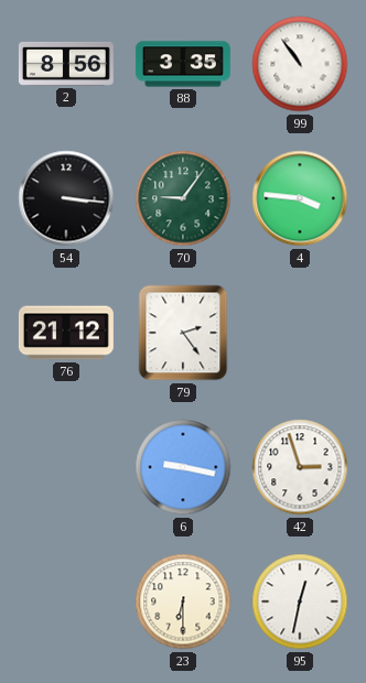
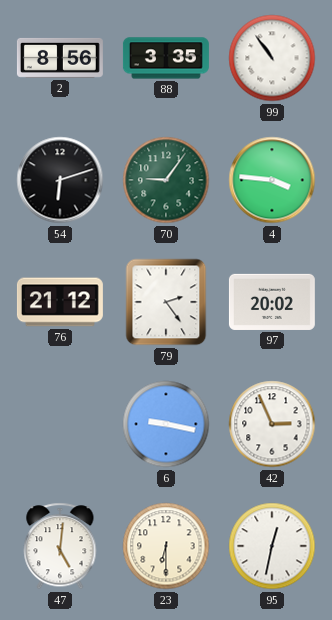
54: 3:16 -> 6:12
97: none -> 20:02
42: 2:57 -> 2:56
47: none -> 5:01
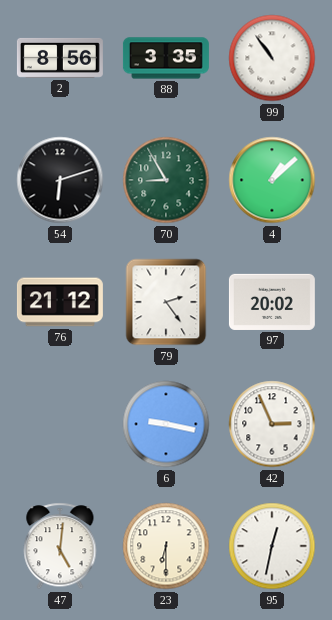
70: 9:06 -> 8:55
4: 3:46 -> 1:08
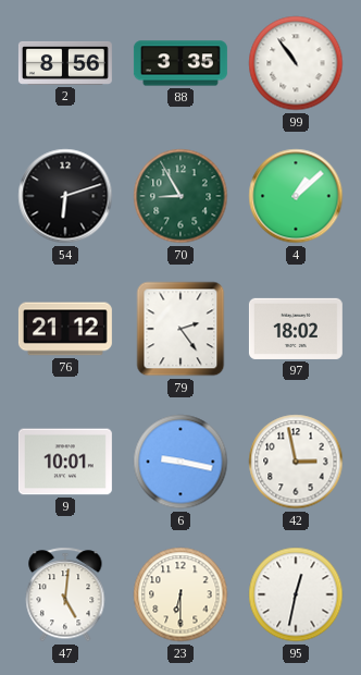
97: 20:02 -> 18:02
9: none -> 10:01
42: 2:56 -> 2:58
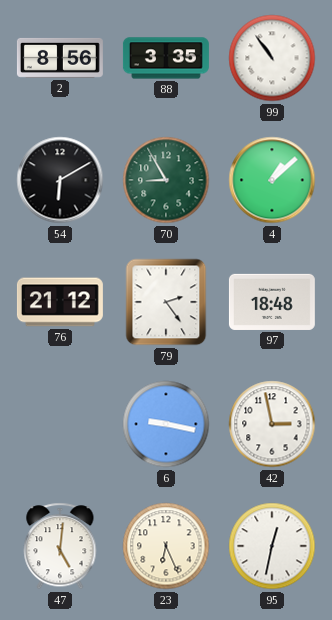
54: 6:12 -> 6:10
97: 18:02 -> 18:48
9: 10:01 -> none
23: 6:30 -> 6:26
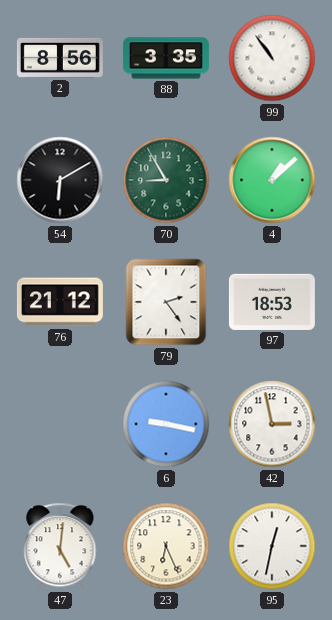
97: 18:48 -> 18:53
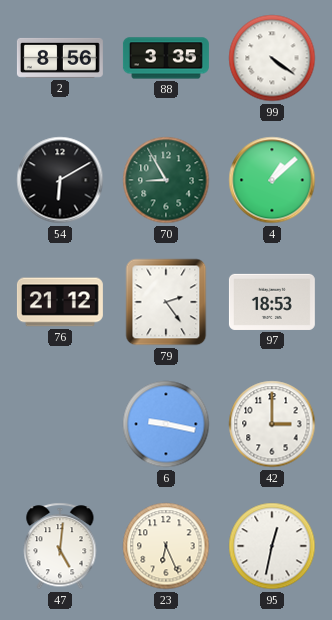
99: 10:54 -> 4:21
42: 2:58 -> 3:00
